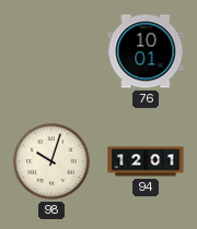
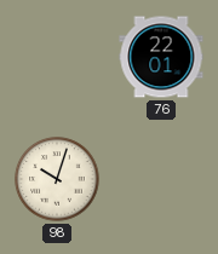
76: 10:01 -> 22:01
94: 12:01 -> none
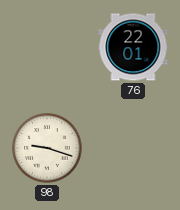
98: 10:03 -> 9:18
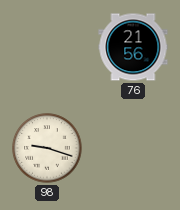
76: 22:01 -> 21:56
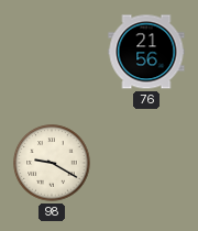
98: 9:18 -> 9:20
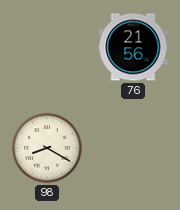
98: 9:20 -> 8:20
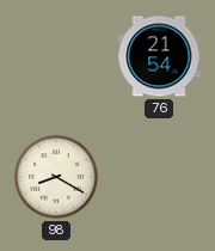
76: 21:56 -> 21:54
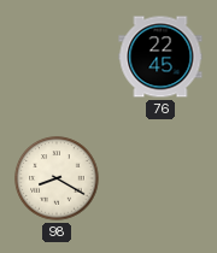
76: 21:54 -> 22:45
